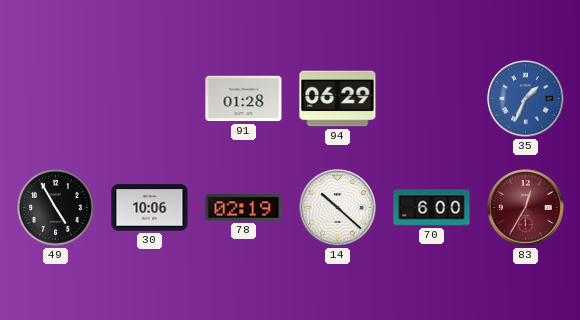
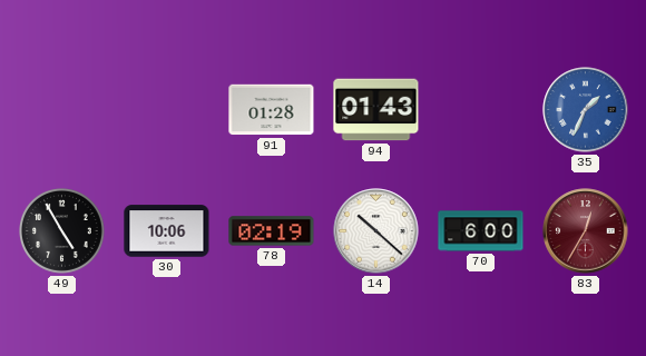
94: 06:29 -> 01:43
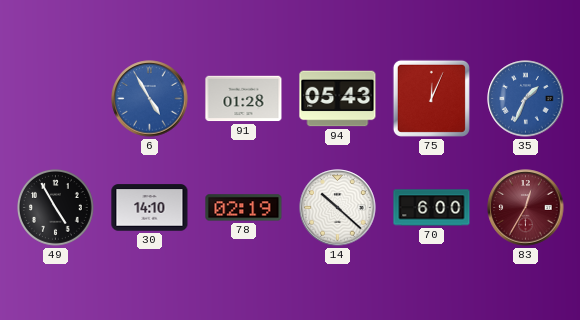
6: none -> 4:55
94: 01:43 -> 05:43
75: none -> 12:04
30: 10:06 -> 14:10
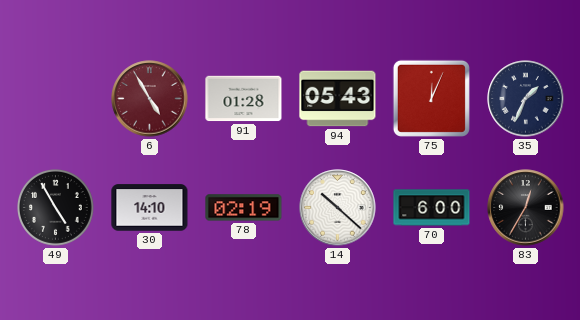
6 dial: blue -> burgundy
35 dial: blue -> navy
83 dial: burgundy -> black
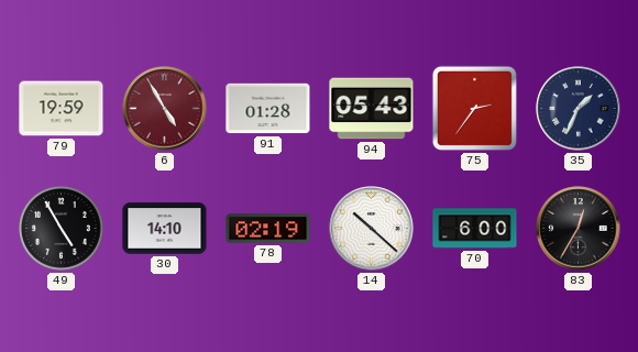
79: none -> 19:59
75: 12:04 -> 2:36
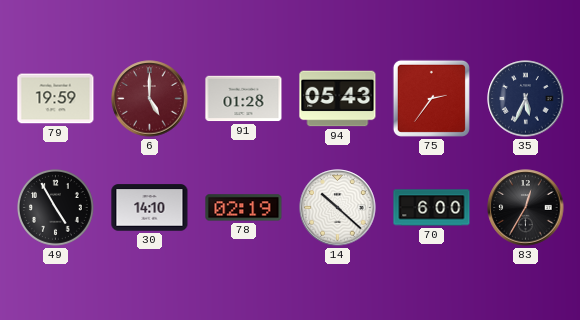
6: 4:55 -> 5:00
35: 1:34 -> 5:34
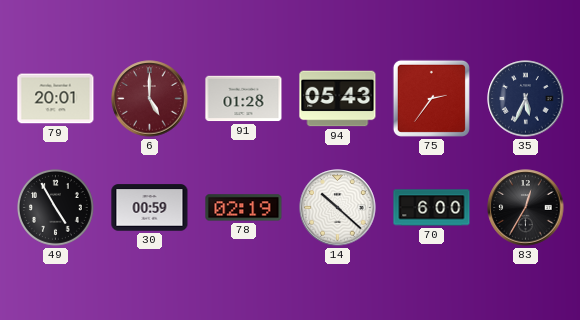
79: 19:59 -> 20:01
30: 14:10 -> 00:59
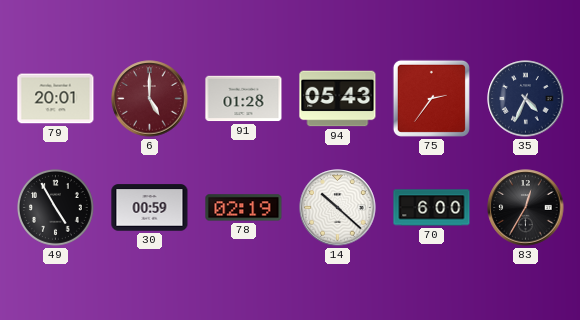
35: 5:34 -> 4:34
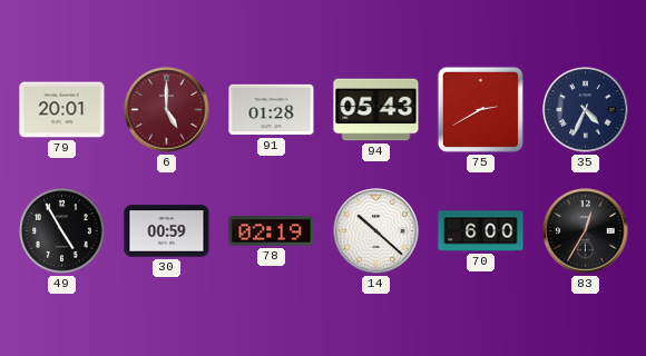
75: 2:36 -> 2:40
